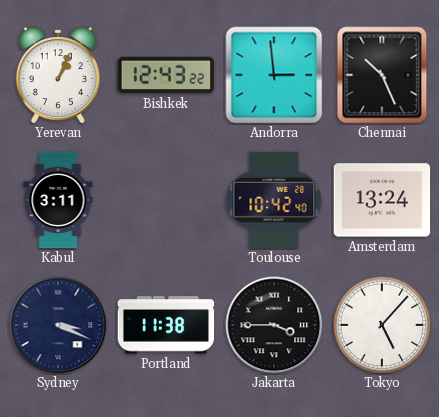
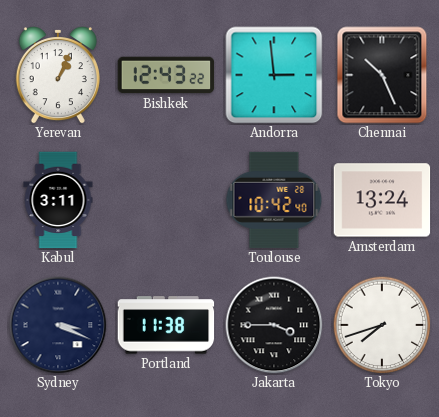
Tokyo: 5:07 -> 7:42
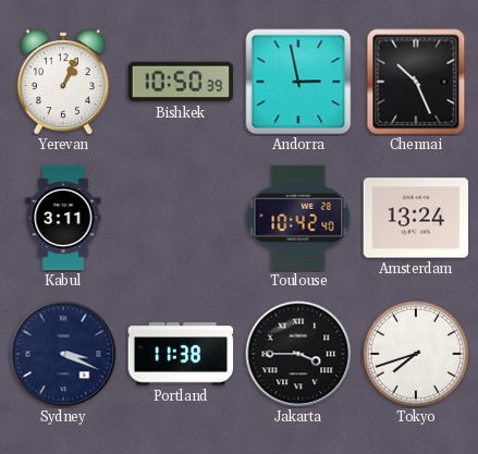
Bishkek: 12:43 -> 10:50
Andorra: 2:59 -> 2:58
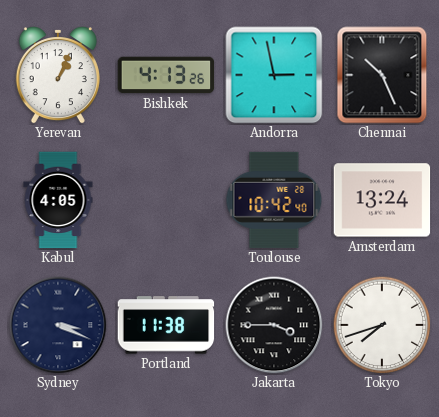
Bishkek: 10:50 -> 4:13
Kabul: 3:11 -> 4:05
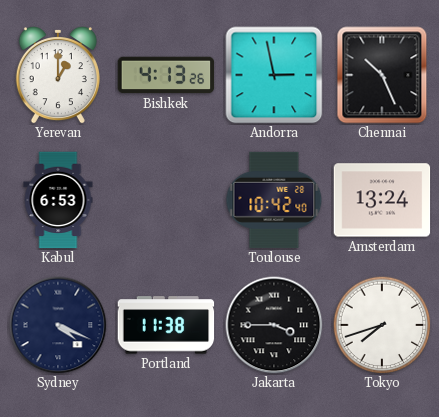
Yerevan: 1:04 -> 1:00
Kabul: 4:05 -> 6:53
Sydney: 3:19 -> 4:19
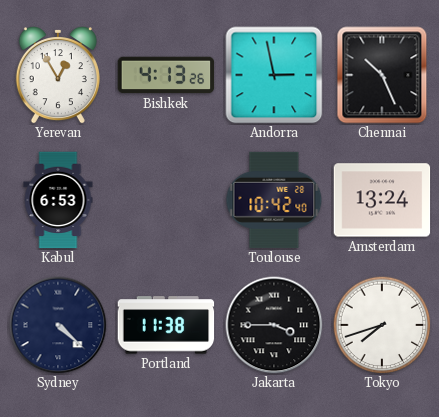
Yerevan: 1:00 -> 12:55
Sydney: 4:19 -> 4:22
